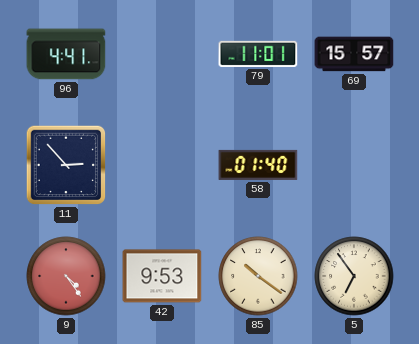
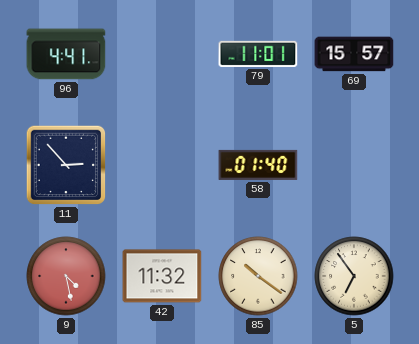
9: 4:24 -> 4:28
42: 9:53 -> 11:32
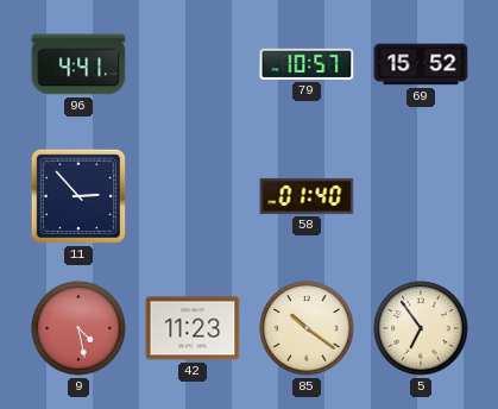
79: 11:01 -> 10:57
69: 15:57 -> 15:52
42: 11:32 -> 11:23
